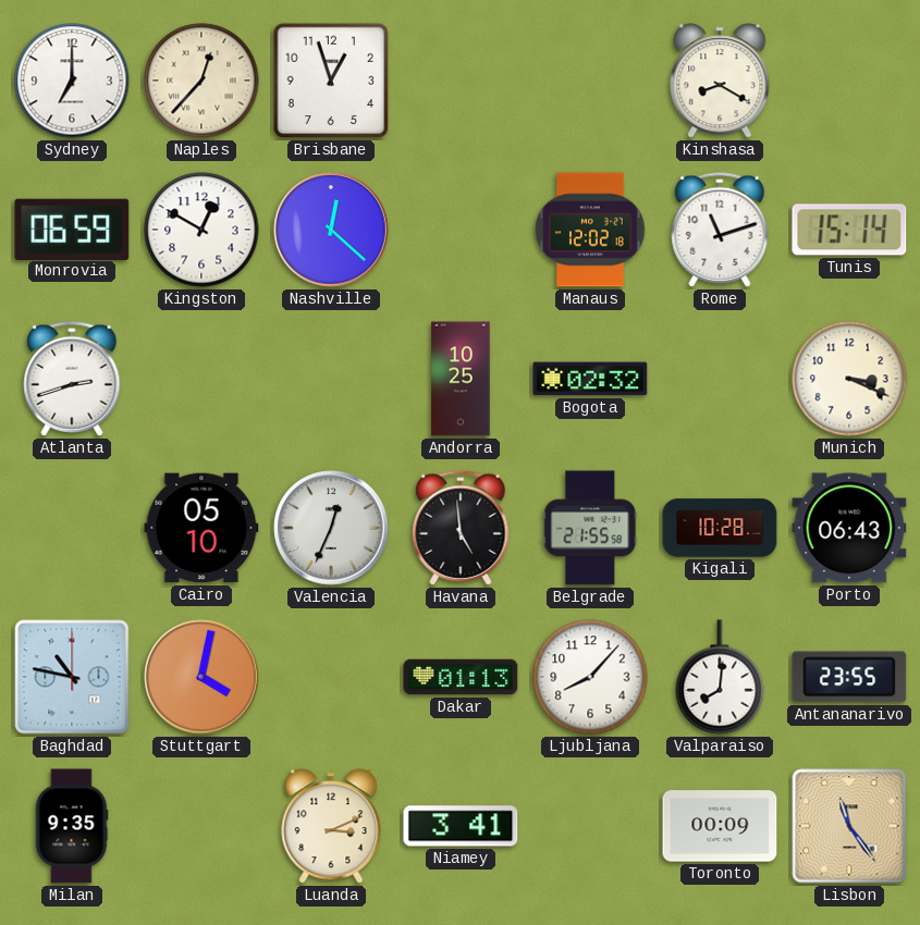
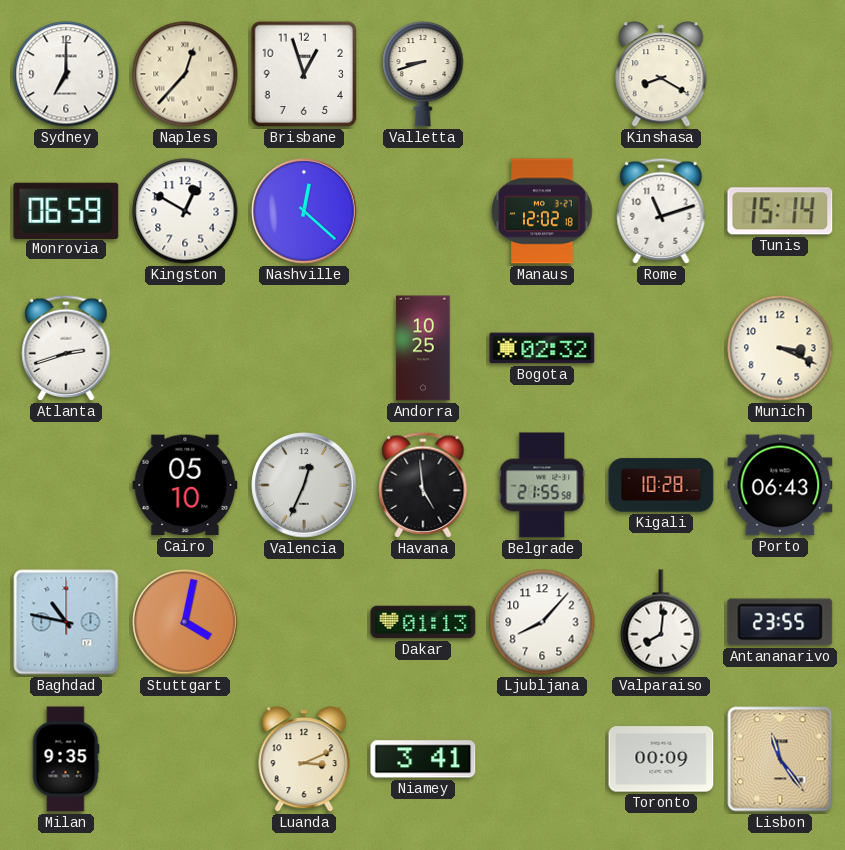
Valletta: none -> 8:42
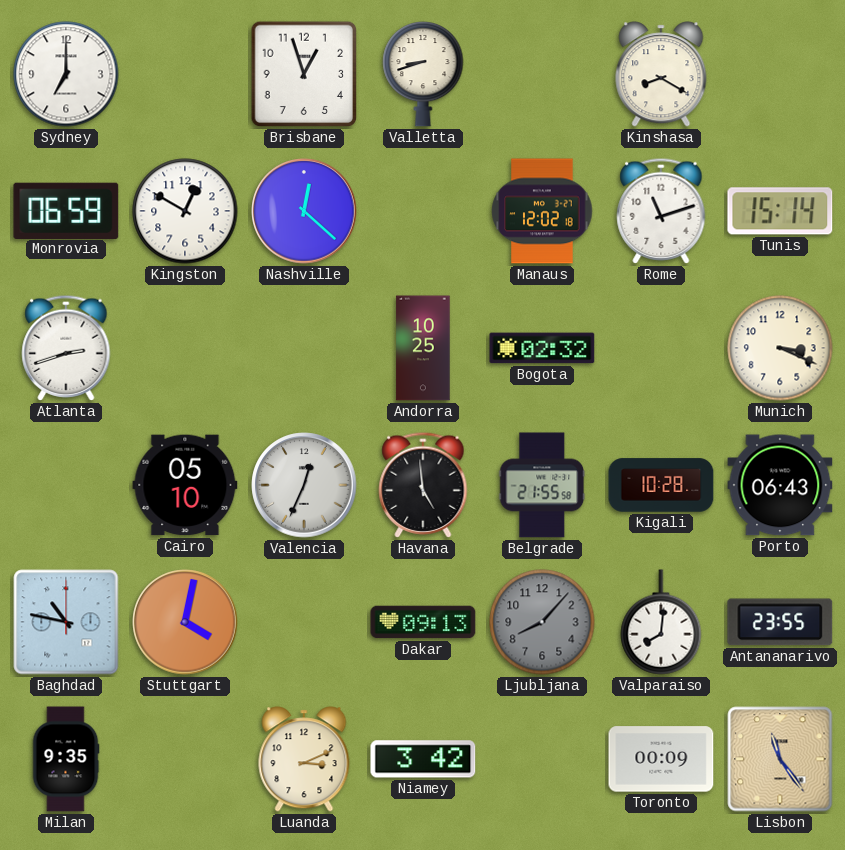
Naples: 12:37 -> none
Dakar: 01:13 -> 09:13
Ljubljana dial: white -> grey
Niamey: 3:41 -> 3:42
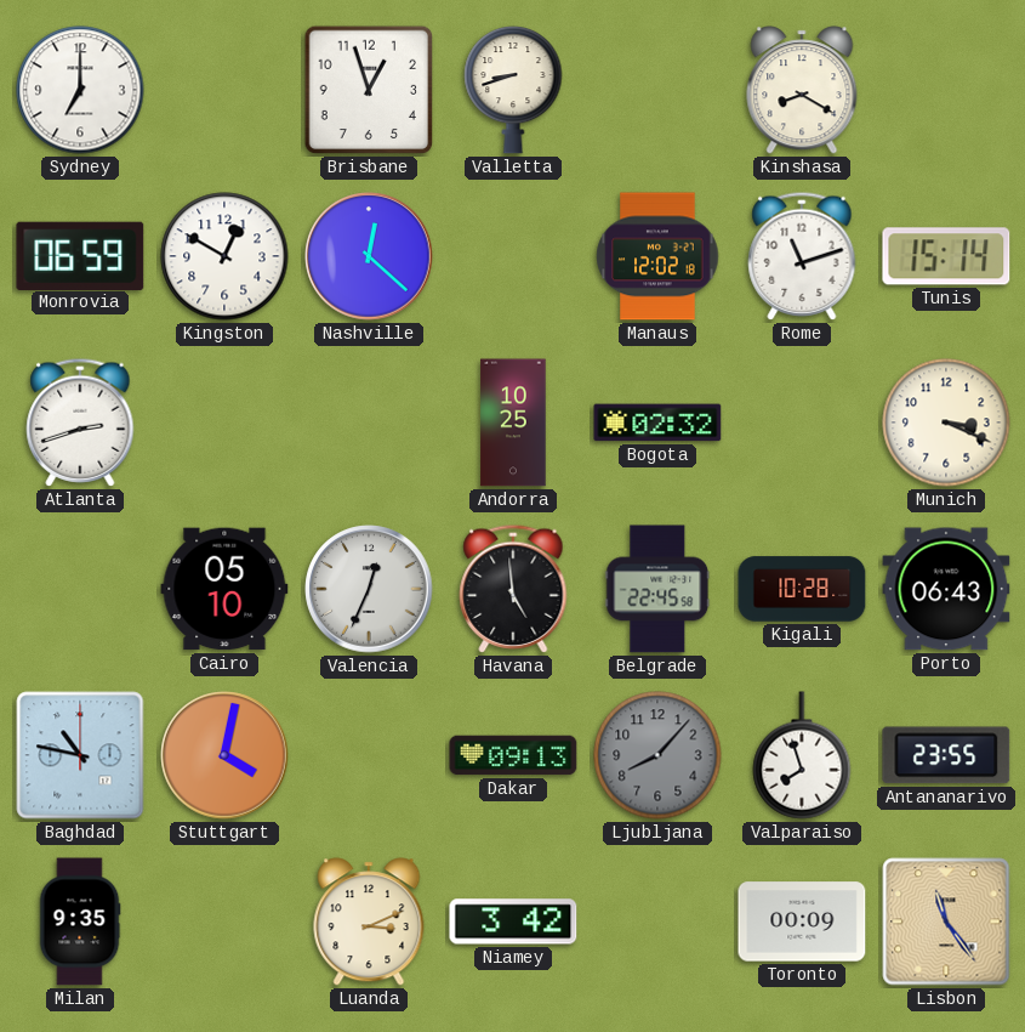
Belgrade: 21:55 -> 22:45
Valparaiso: 8:01 -> 7:57
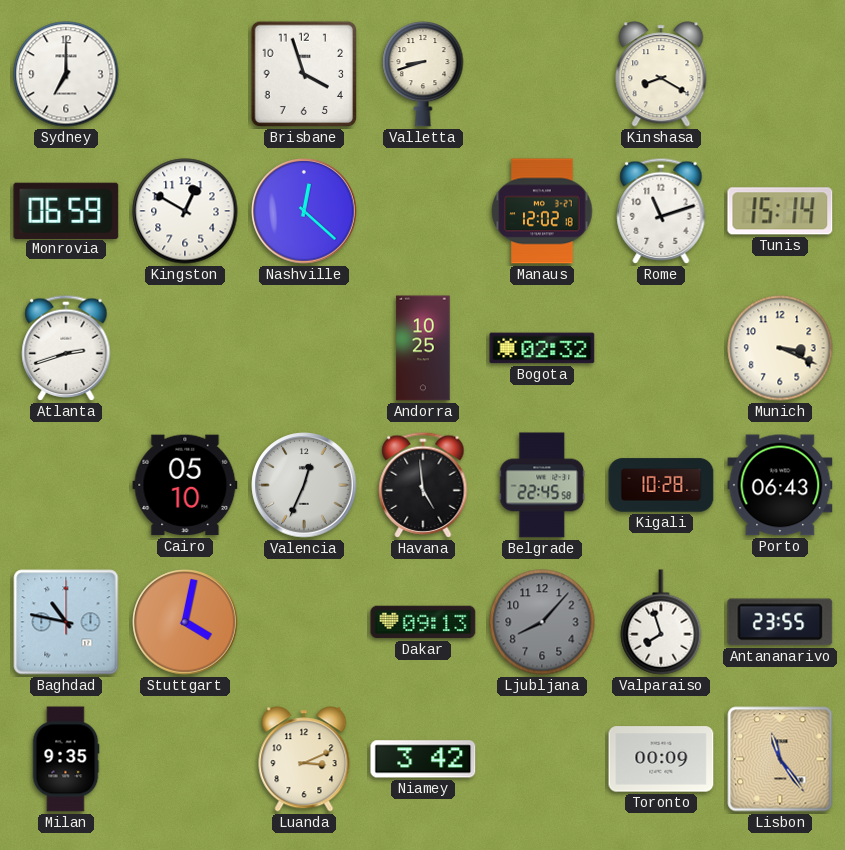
Brisbane: 12:57 -> 3:57
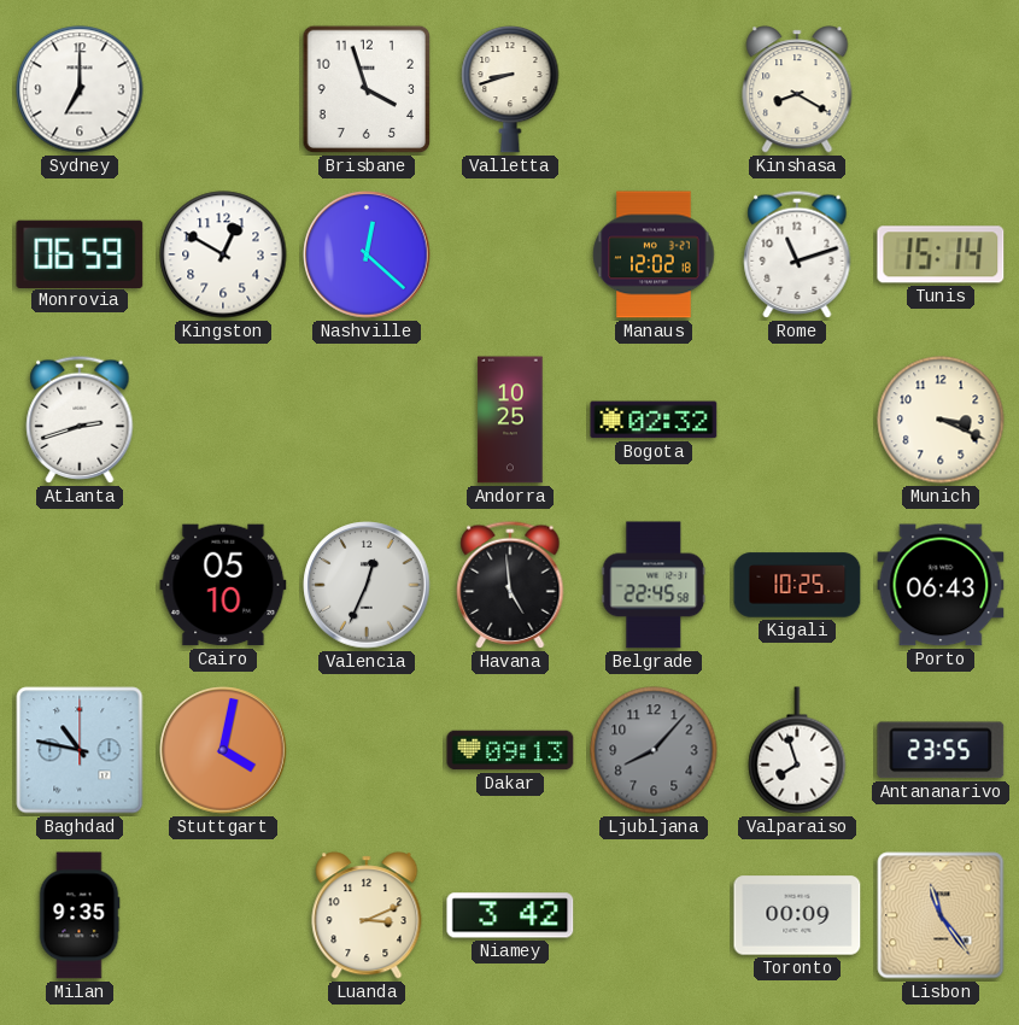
Kigali: 10:28 -> 10:25
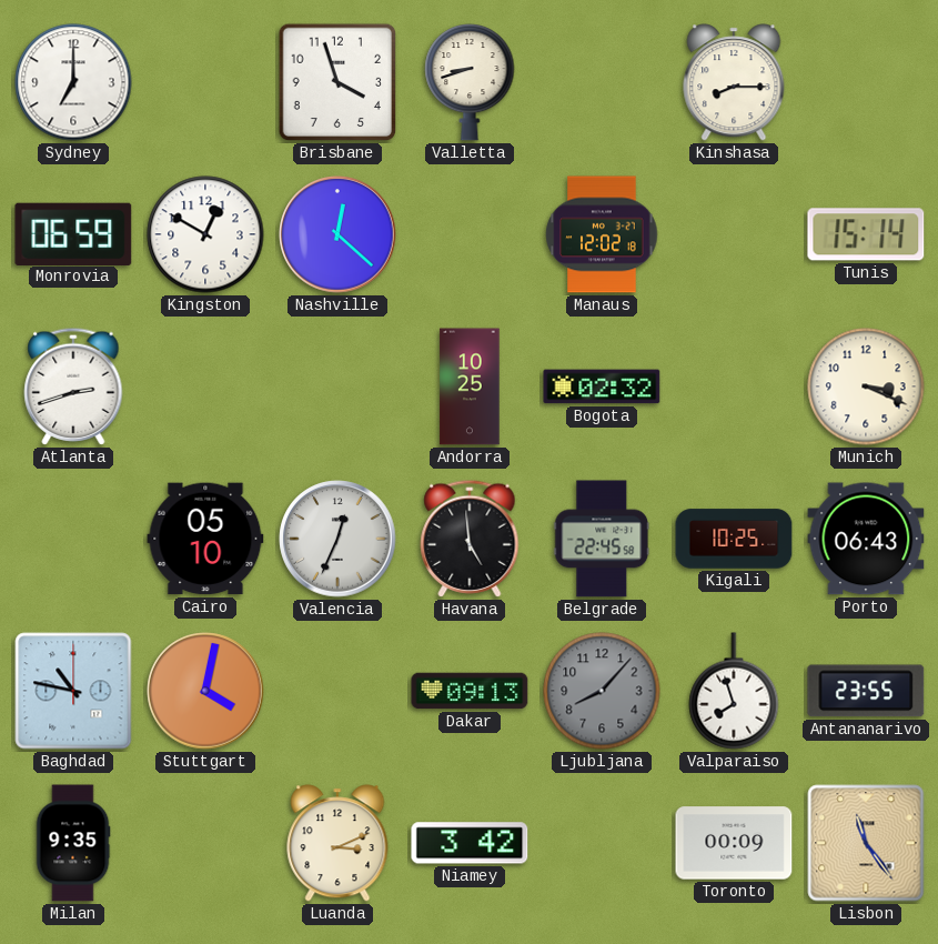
Kinshasa: 8:20 -> 8:15
Rome: 11:12 -> none
